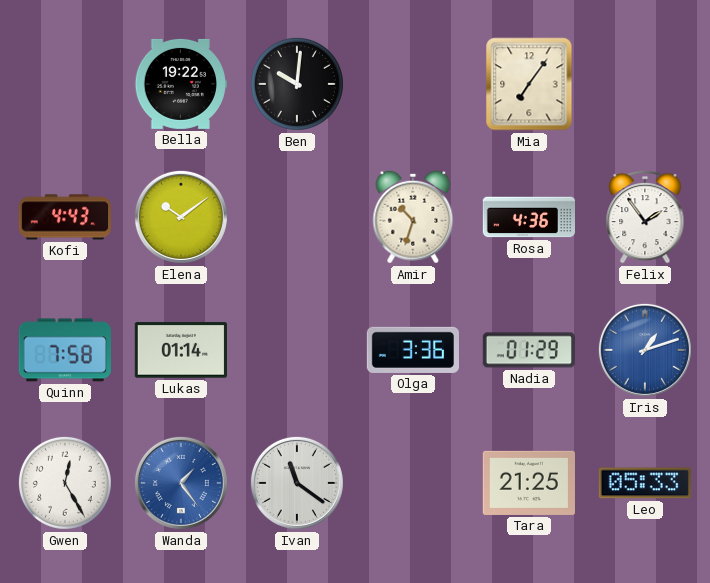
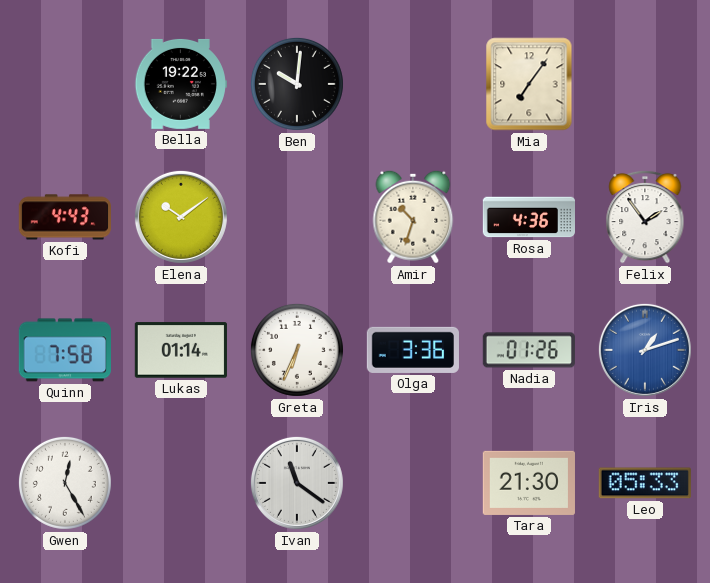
Greta: none -> 6:34
Nadia: 01:29 -> 01:26
Wanda: 1:24 -> none
Tara: 21:25 -> 21:30
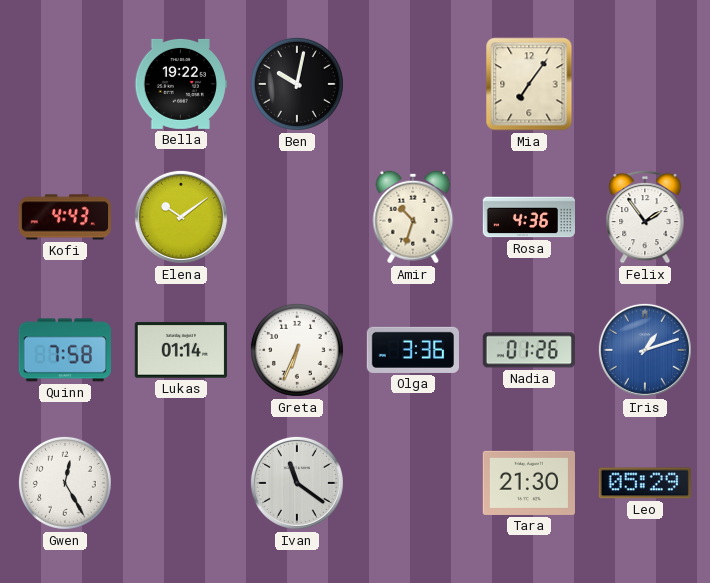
Ben: 10:01 -> 10:02
Leo: 05:33 -> 05:29
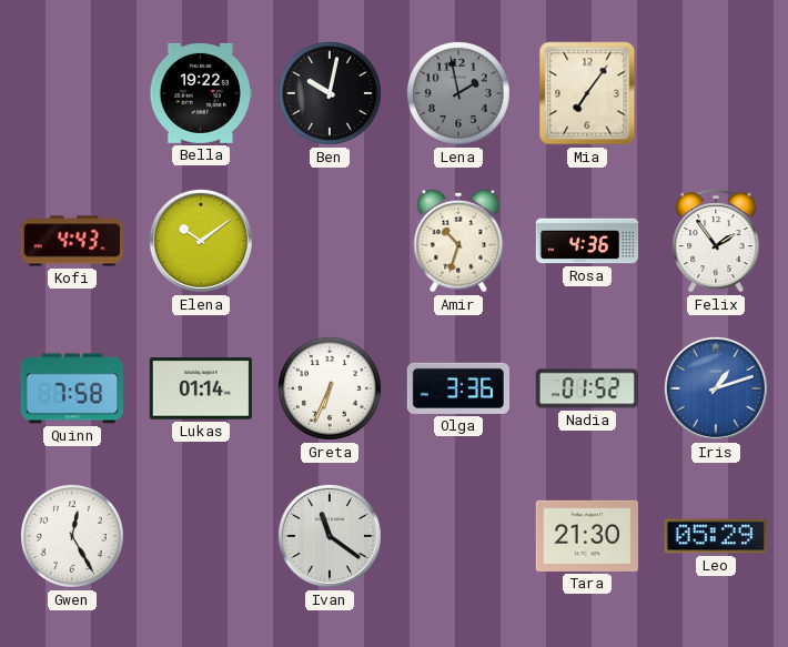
Lena: none -> 1:58
Nadia: 01:26 -> 01:52
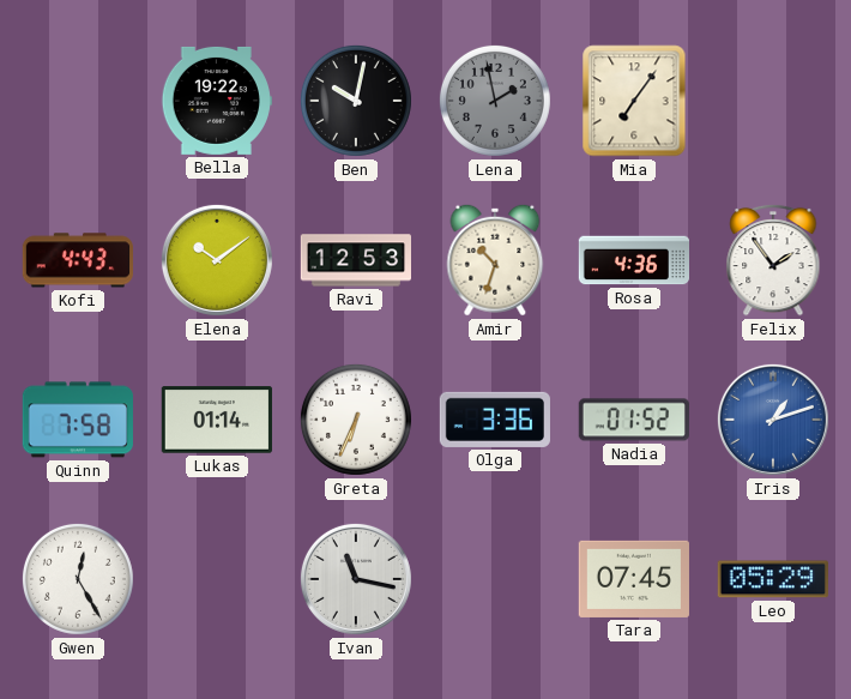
Ravi: none -> 12:53
Ivan: 11:21 -> 11:17
Tara: 21:30 -> 07:45
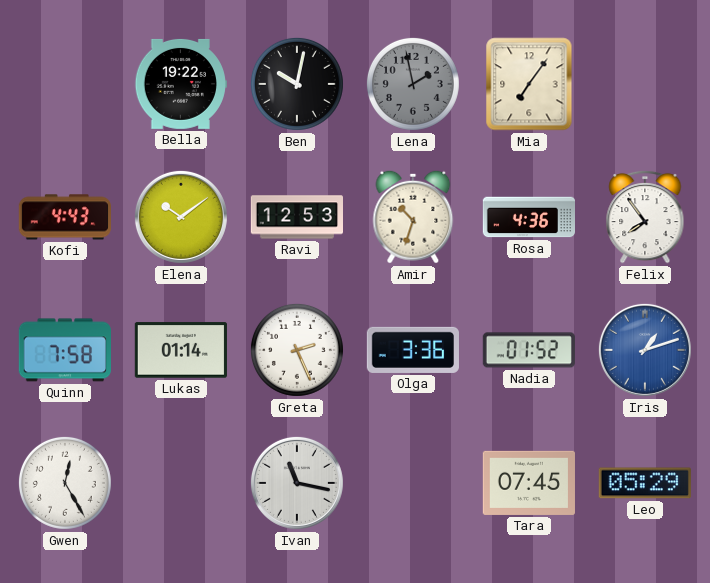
Felix: 1:54 -> 7:54
Greta: 6:34 -> 2:26
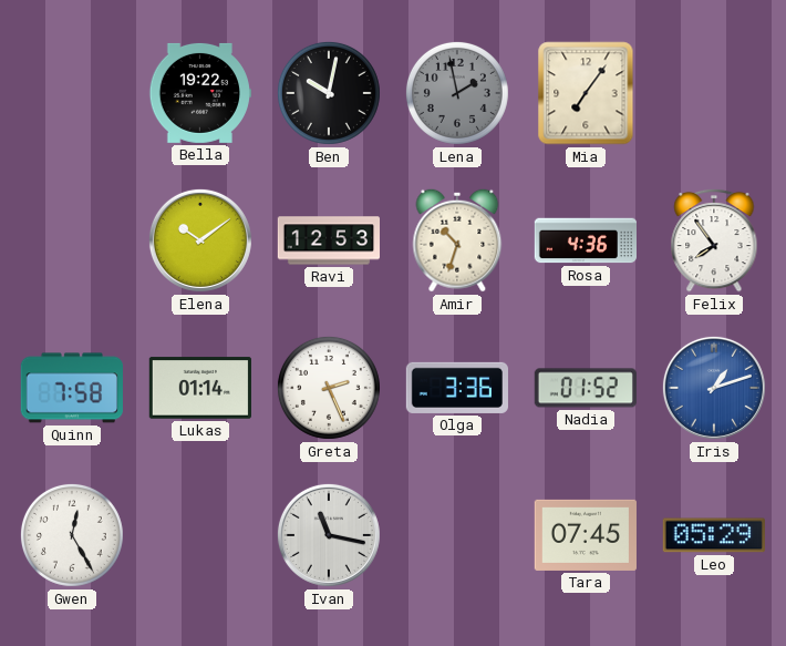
Kofi: 4:43 -> none
